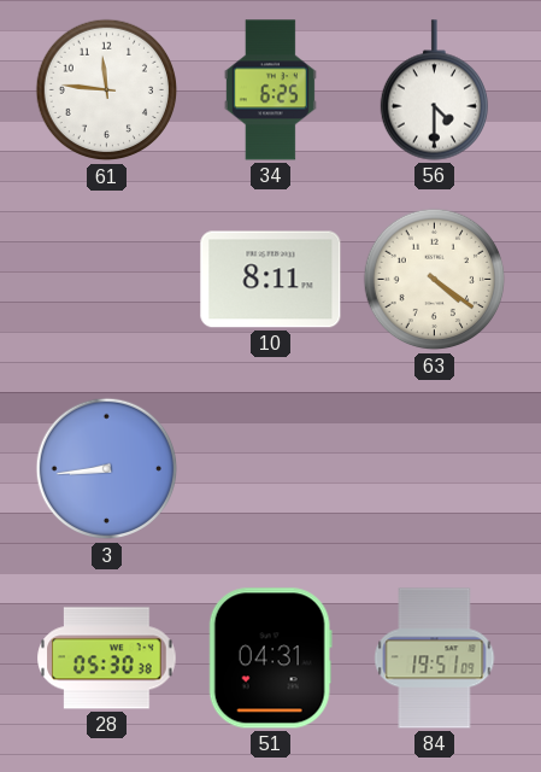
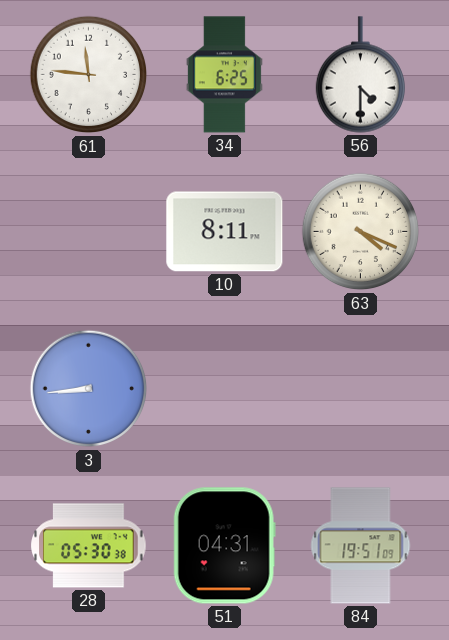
63: 4:21 -> 4:19
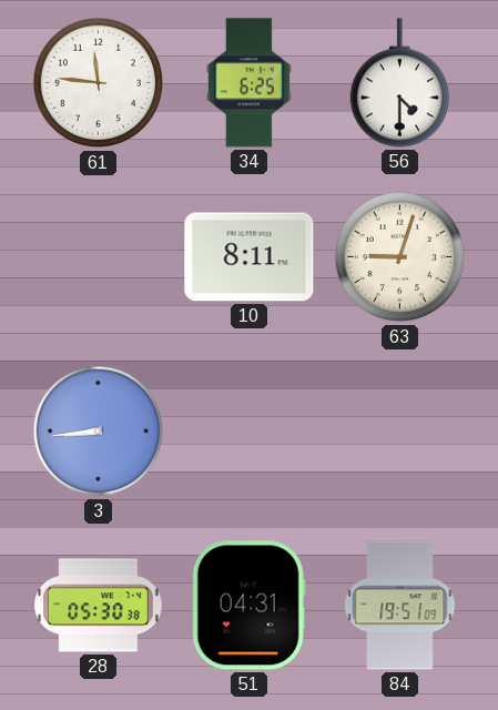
63: 4:19 -> 9:03
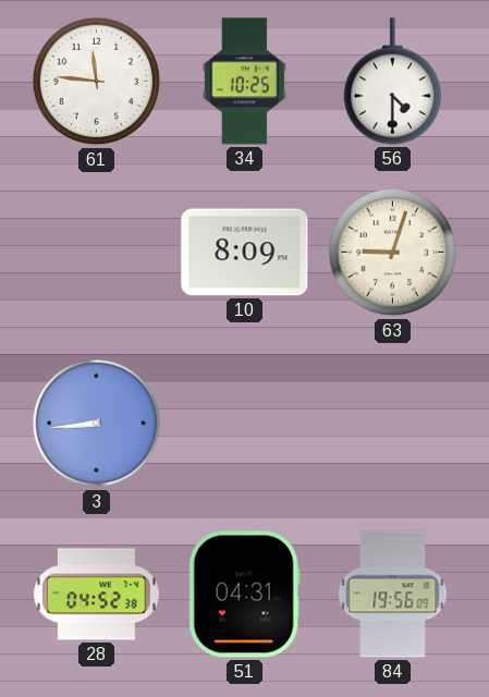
34: 6:25 -> 10:25
10: 8:11 -> 8:09
28: 05:30 -> 04:52
84: 19:51 -> 19:56
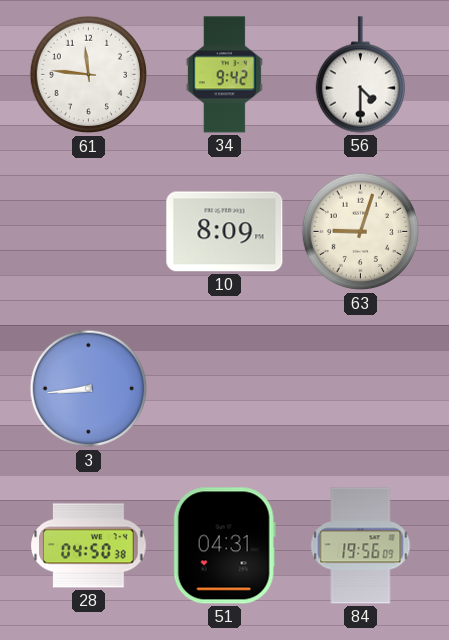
34: 10:25 -> 9:42
28: 04:52 -> 04:50
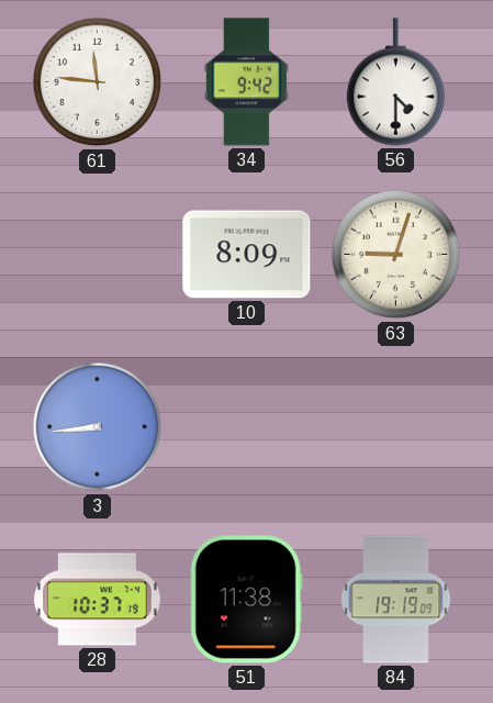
28: 04:50 -> 10:37
51: 04:31 -> 11:38
84: 19:56 -> 19:19
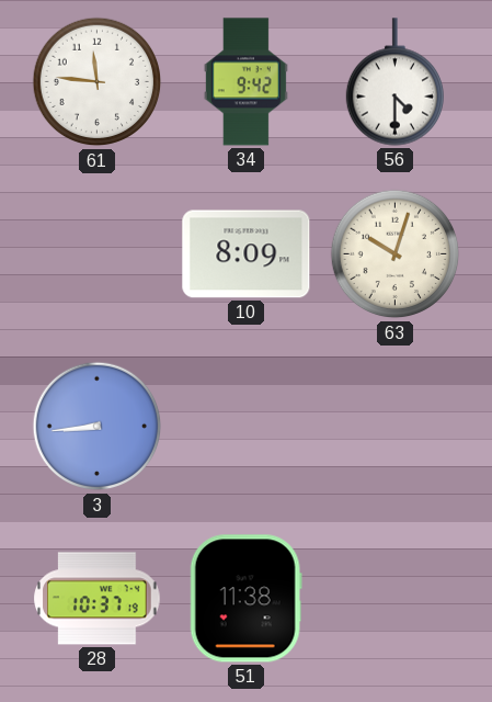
63: 9:03 -> 10:03
84: 19:19 -> none
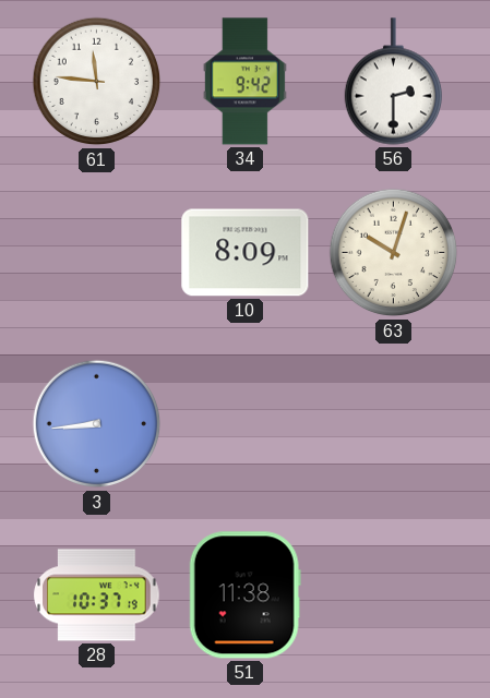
56: 4:30 -> 2:30
